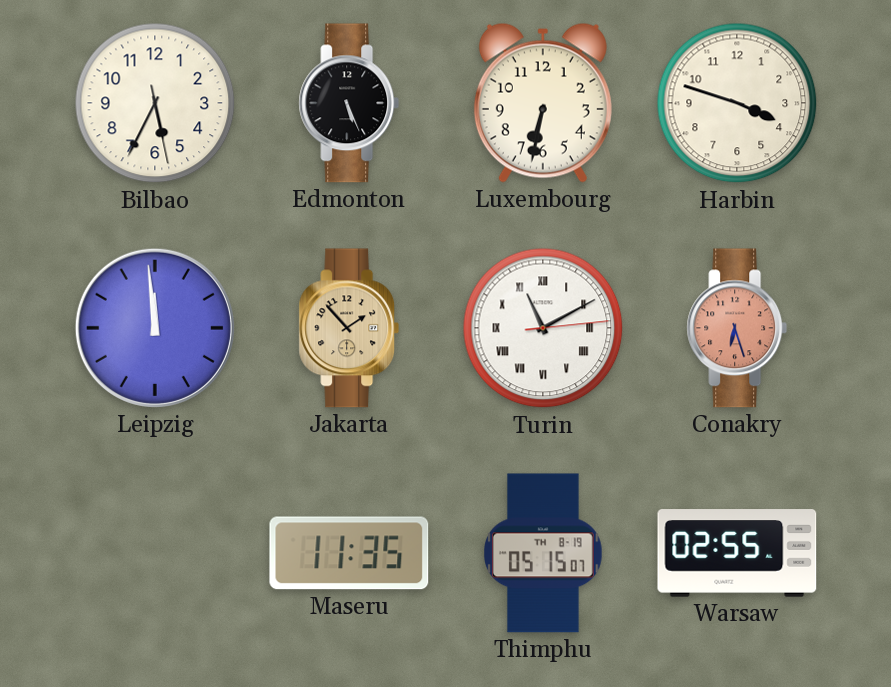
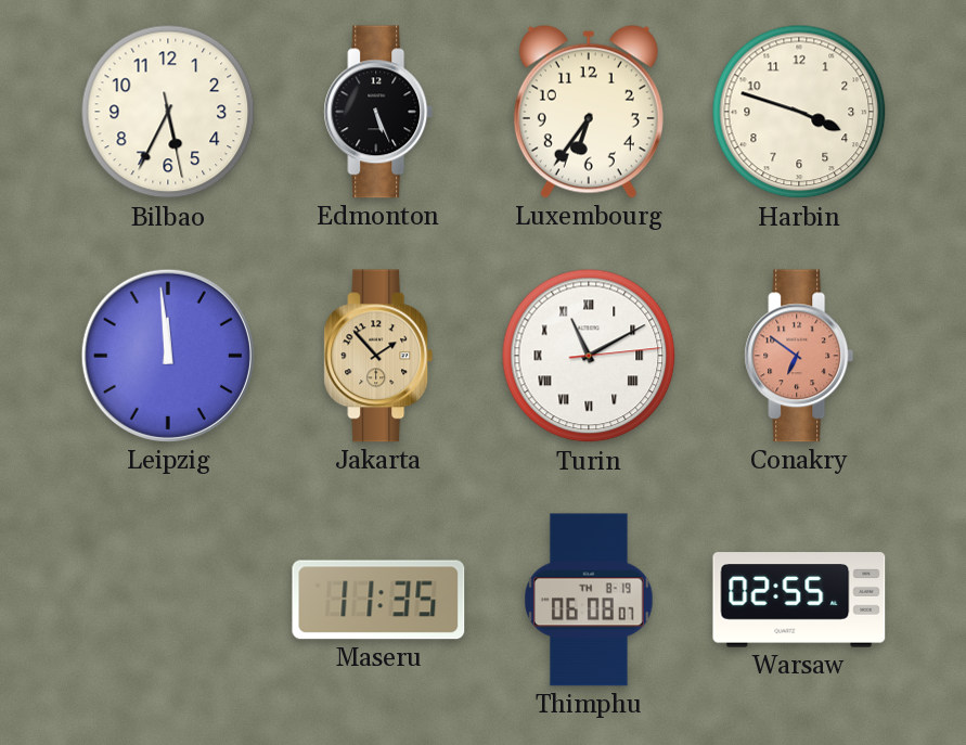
Luxembourg: 6:32 -> 6:36
Conakry: 6:27 -> 6:51
Thimphu: 05:15 -> 06:08
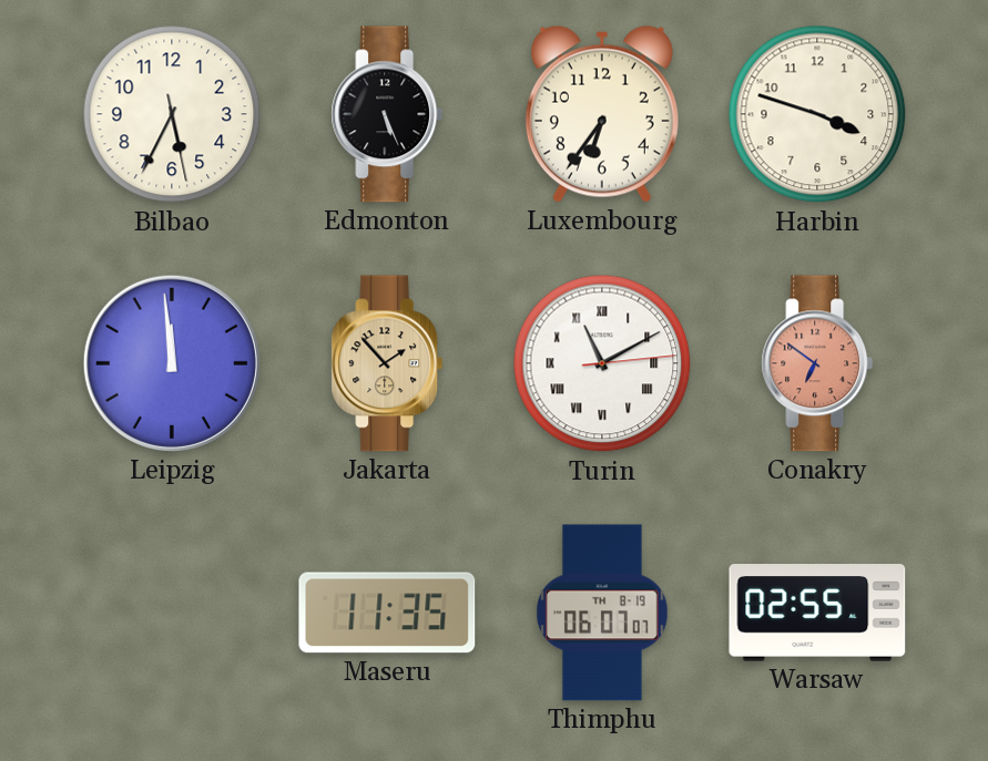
Thimphu: 06:08 -> 06:07
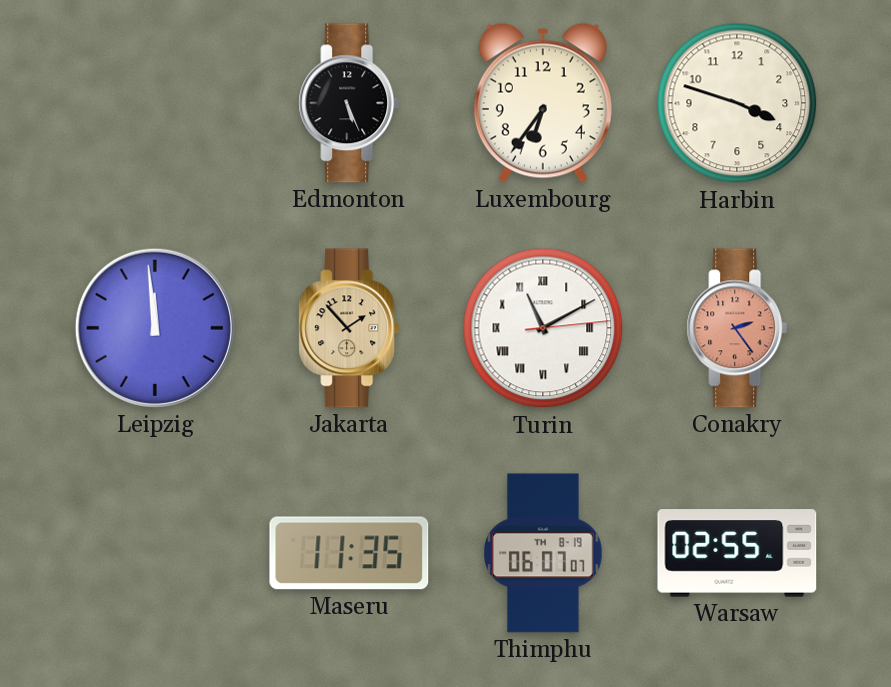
Bilbao: 5:34 -> none
Conakry: 6:51 -> 2:24
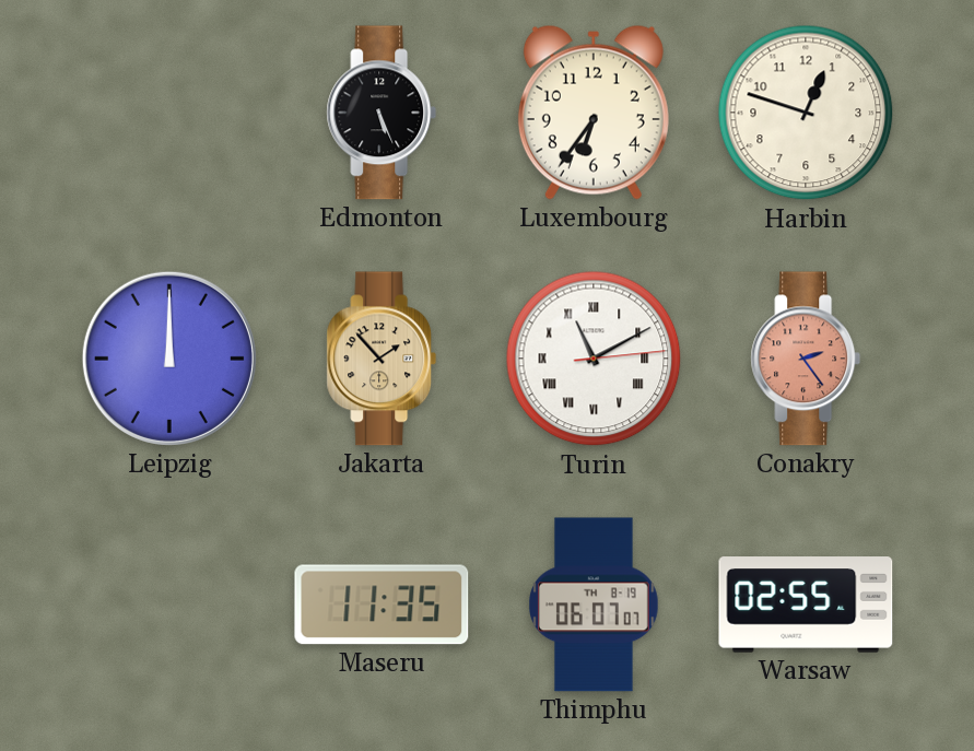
Harbin: 3:48 -> 12:48
Leipzig: 11:59 -> 12:00
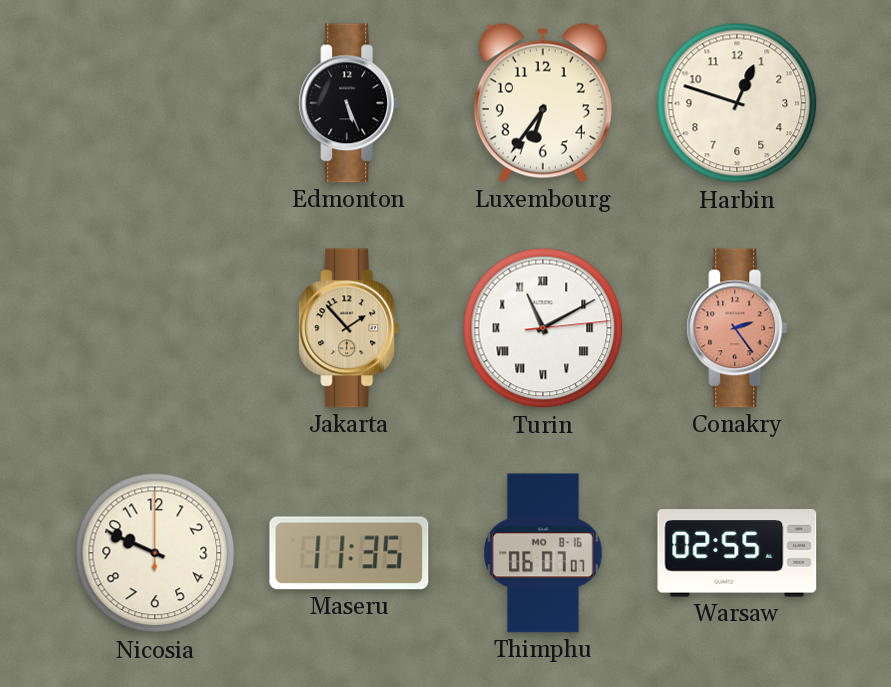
Leipzig: 12:00 -> none
Nicosia: none -> 9:49
Thimphu date: TH 8-19 -> MO 8-16
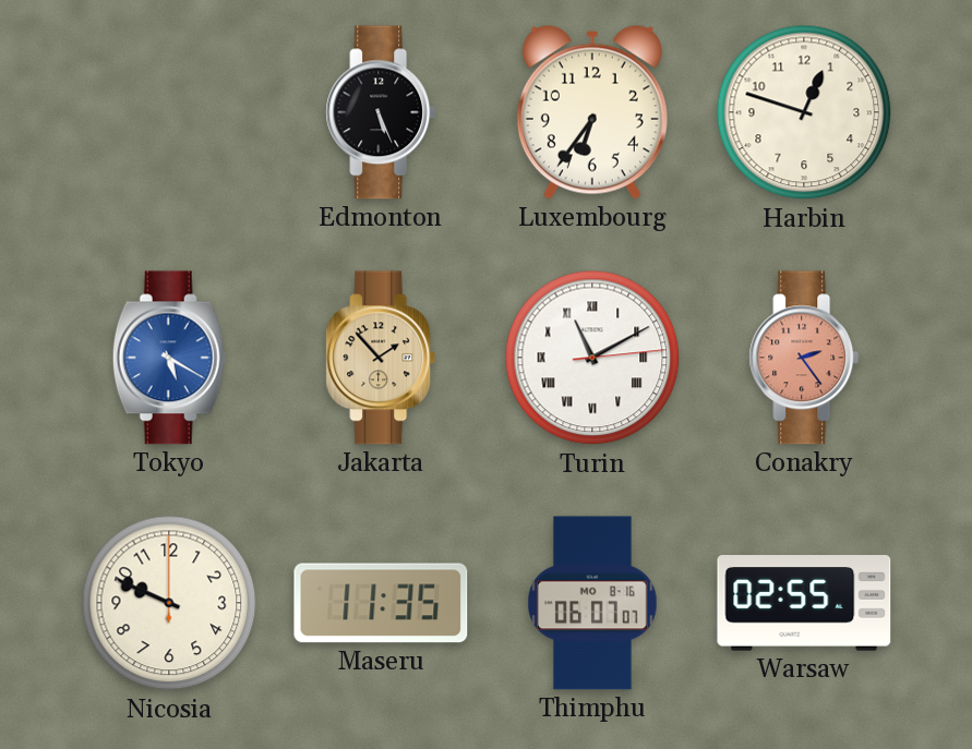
Tokyo: none -> 5:20
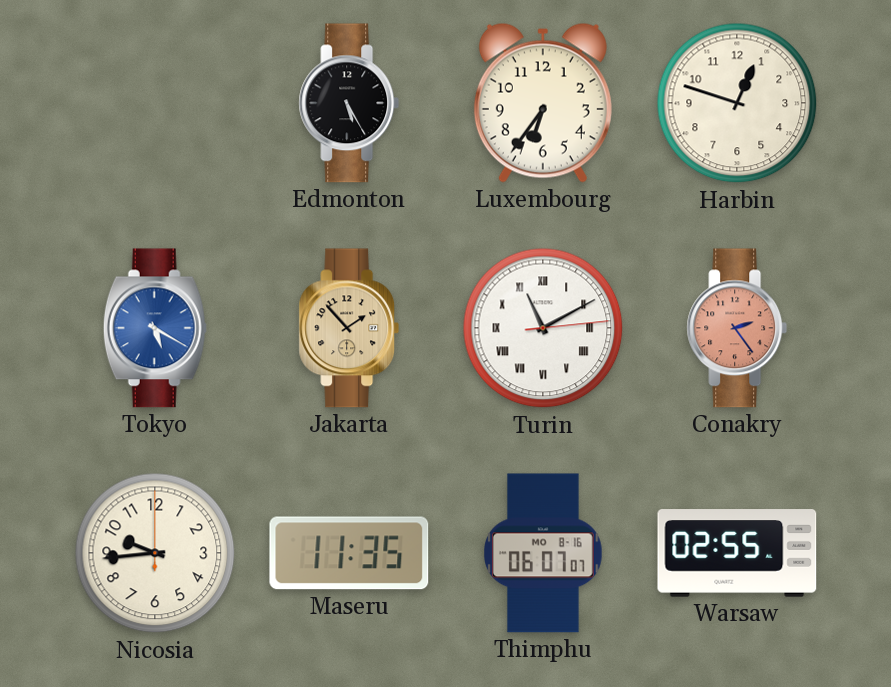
Edmonton: 5:26 -> 5:25
Nicosia: 9:49 -> 9:44
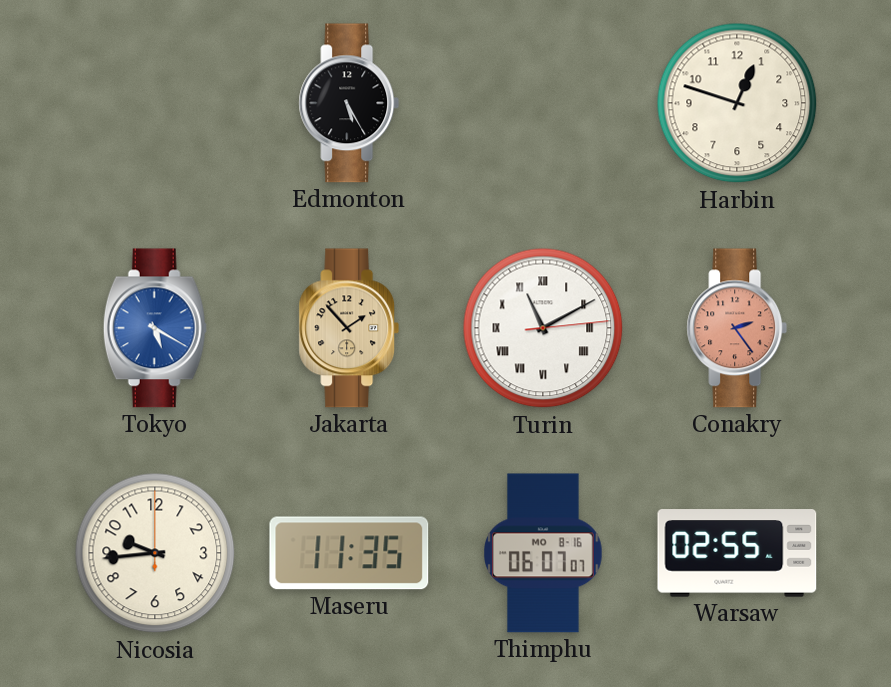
Luxembourg: 6:36 -> none
